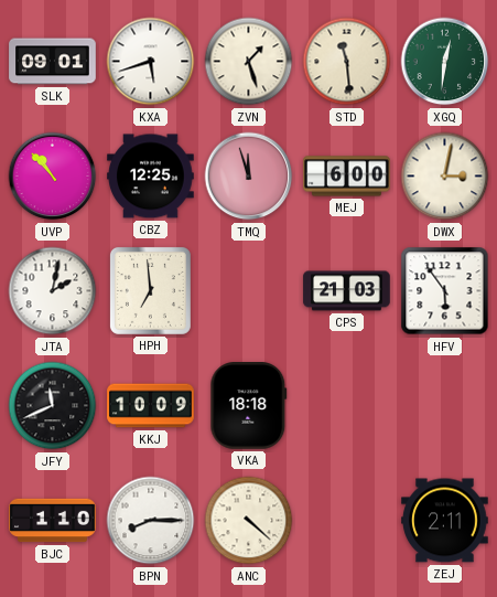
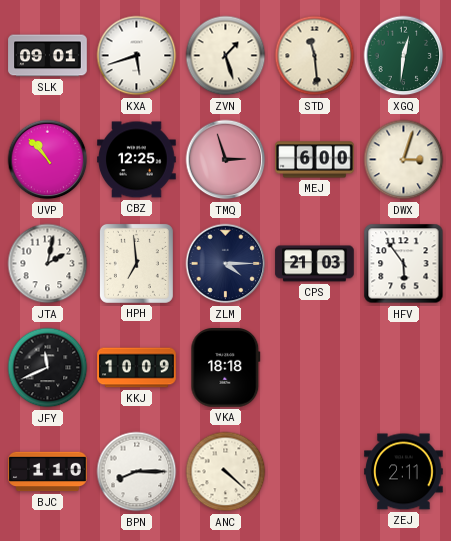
TMQ: 11:57 -> 2:57
DWX: 3:02 -> 3:03
ZLM: none -> 4:15
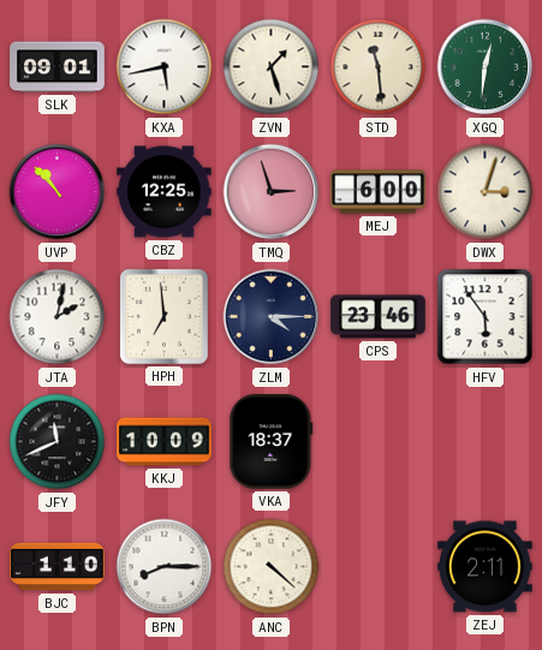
KXA: 5:42 -> 5:43
CPS: 21:03 -> 23:46
VKA: 18:18 -> 18:37
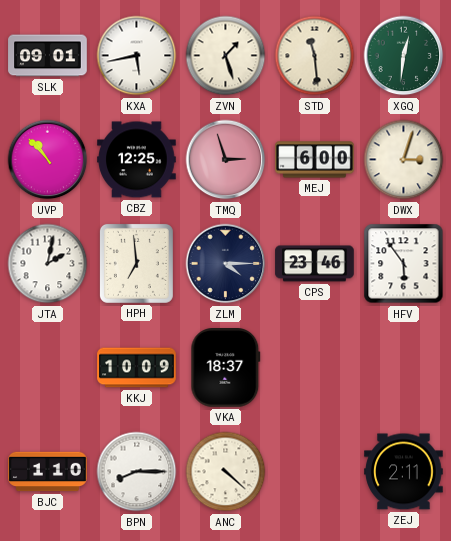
JFY: 11:41 -> none
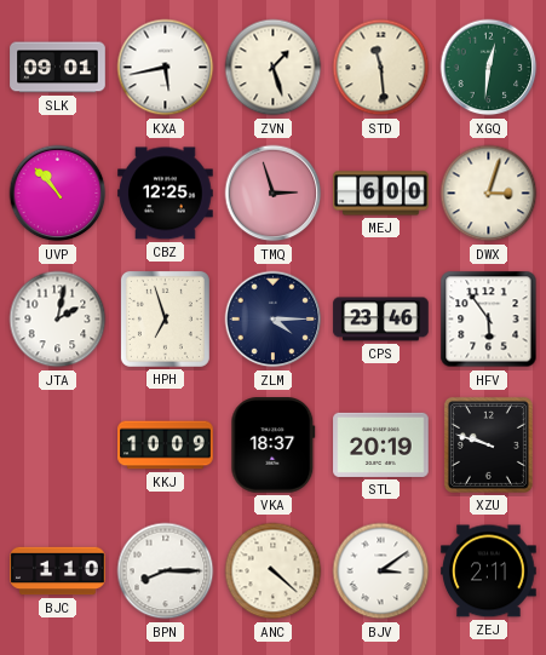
HPH: 6:59 -> 6:57
STL: none -> 20:19
XZU: none -> 9:48
BJV: none -> 3:09
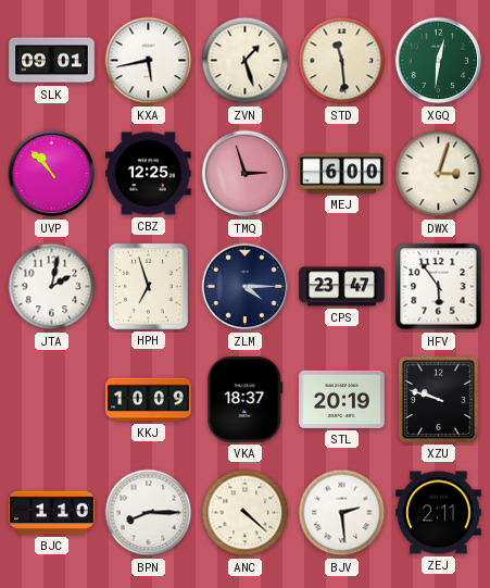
CPS: 23:46 -> 23:47
BJV: 3:09 -> 2:29
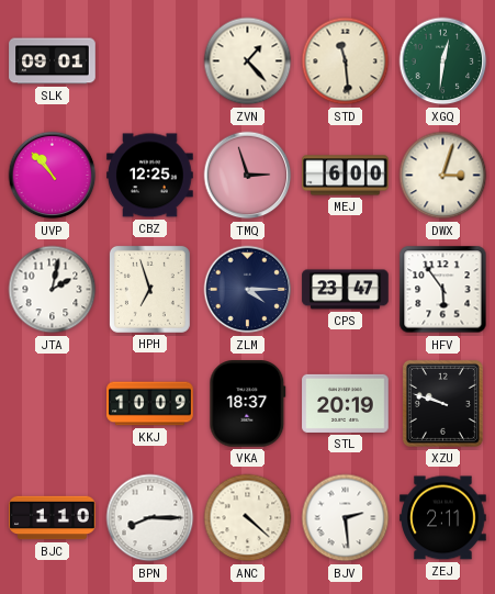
KXA: 5:43 -> none
ZVN: 1:27 -> 1:23
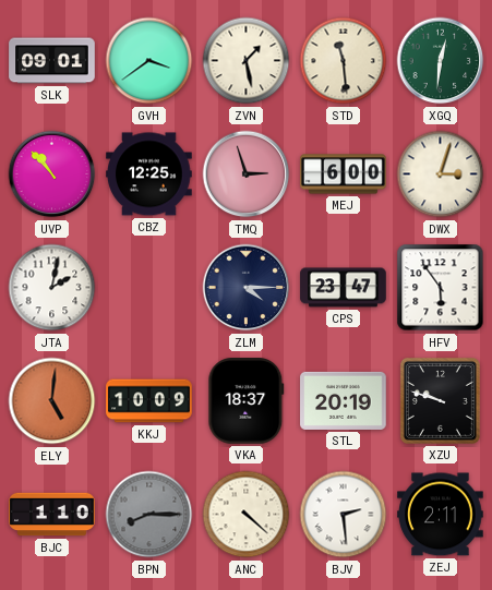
GVH: none -> 3:39
ZVN: 1:23 -> 1:28
HPH: 6:57 -> none
ELY: none -> 5:01
BPN dial: white -> grey
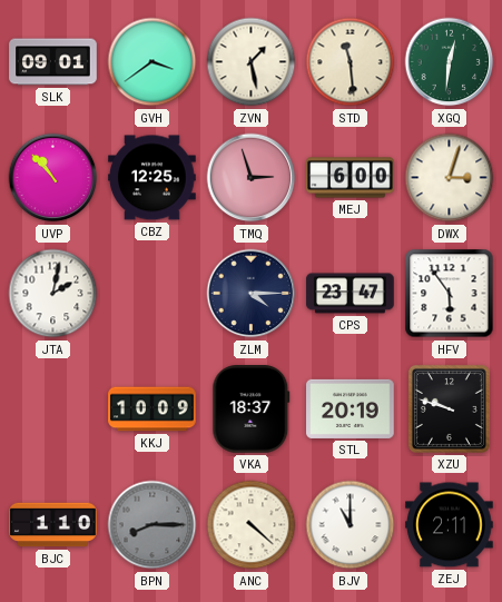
ELY: 5:01 -> none
BJV: 2:29 -> 11:00
